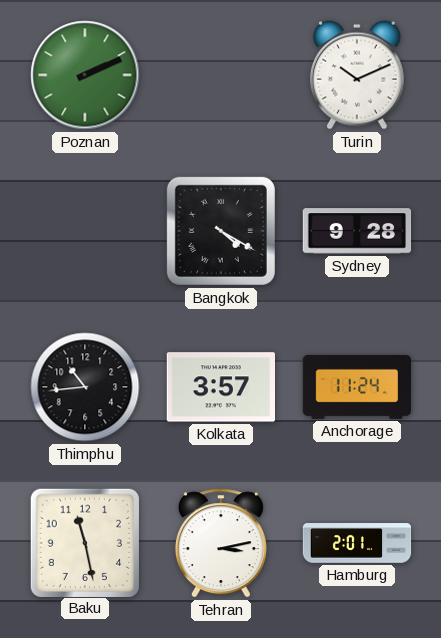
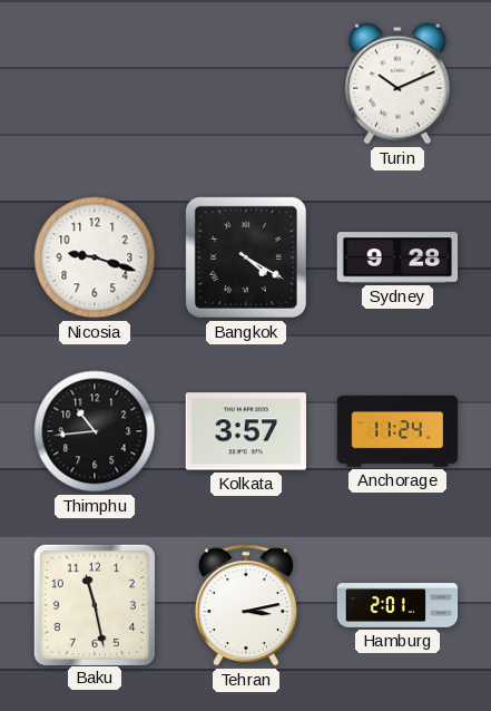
Poznan: 2:11 -> none
Nicosia: none -> 9:18
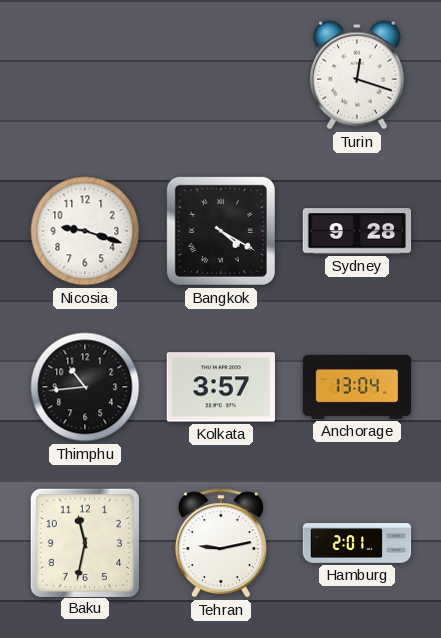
Turin: 10:11 -> 12:18
Anchorage: 11:24 -> 13:04
Baku: 11:28 -> 11:32
Tehran: 3:13 -> 9:13
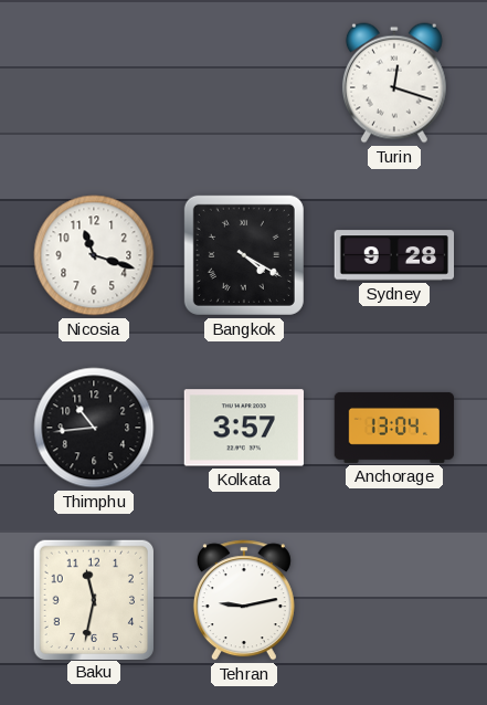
Nicosia: 9:18 -> 11:18
Hamburg: 2:01 -> none
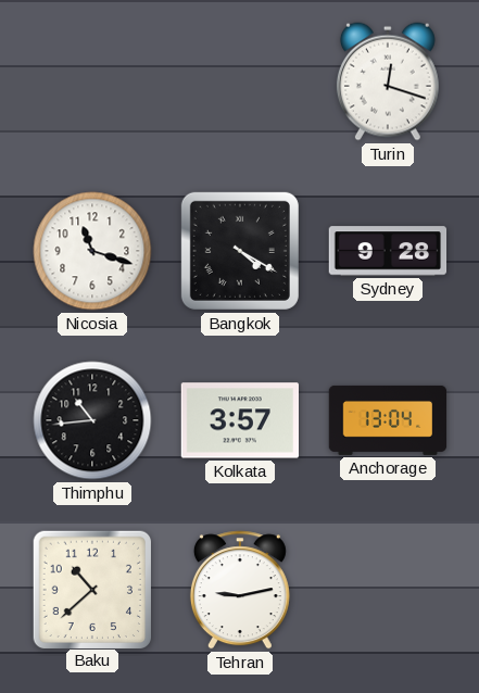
Baku: 11:32 -> 10:38
